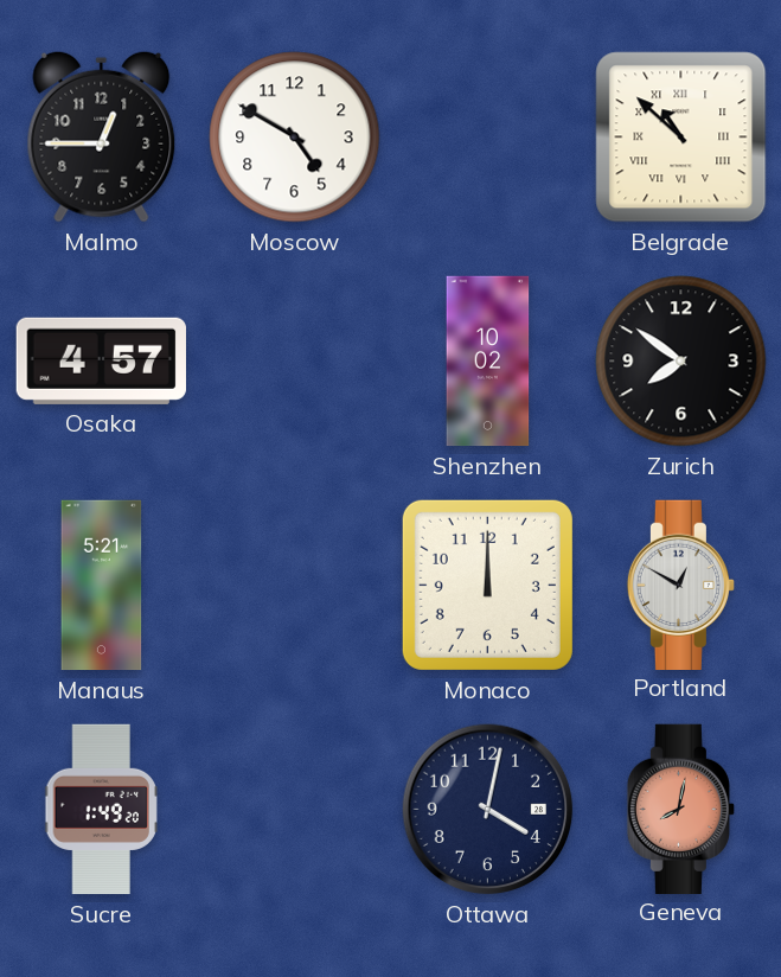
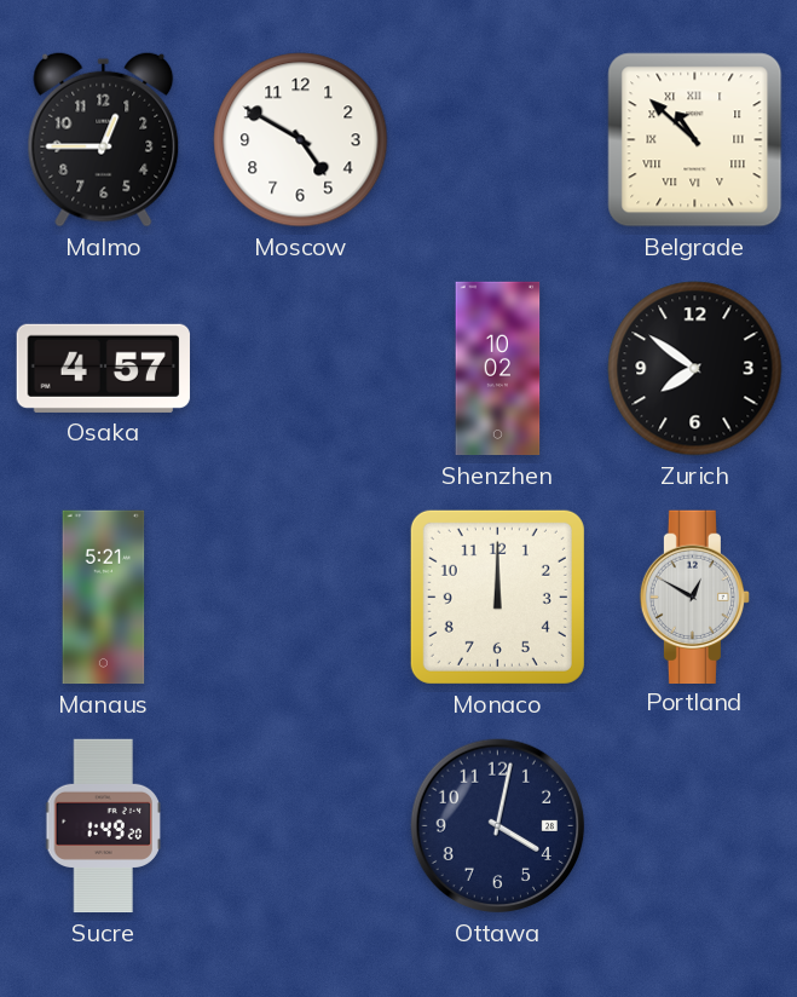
Geneva: 8:02 -> none
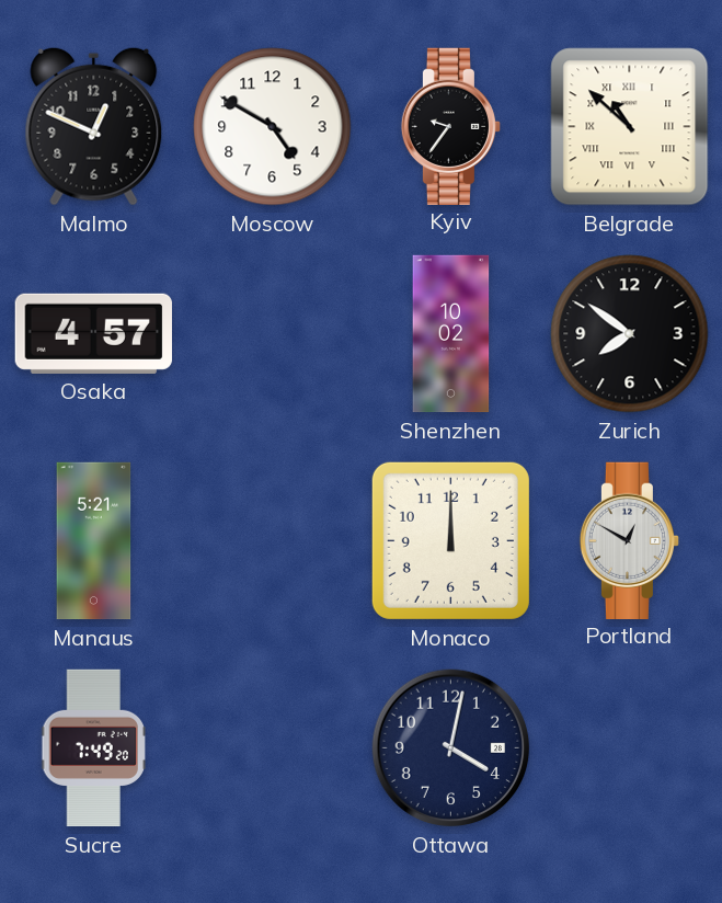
Malmo: 12:45 -> 12:49
Kyiv: none -> 9:36
Sucre: 1:49 -> 7:49
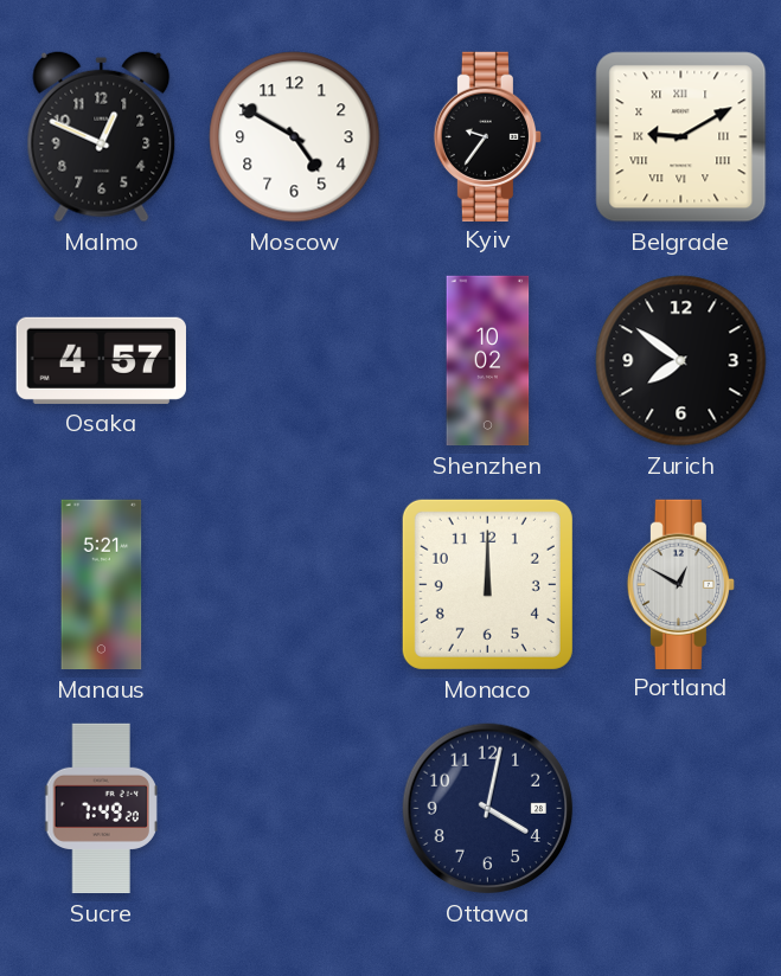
Belgrade: 10:52 -> 9:10
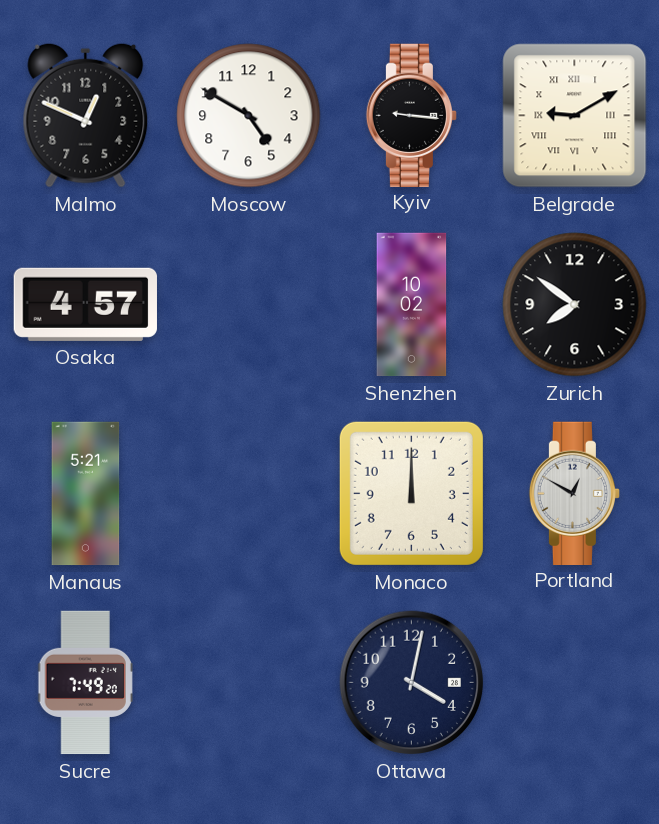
Kyiv: 9:36 -> 9:16
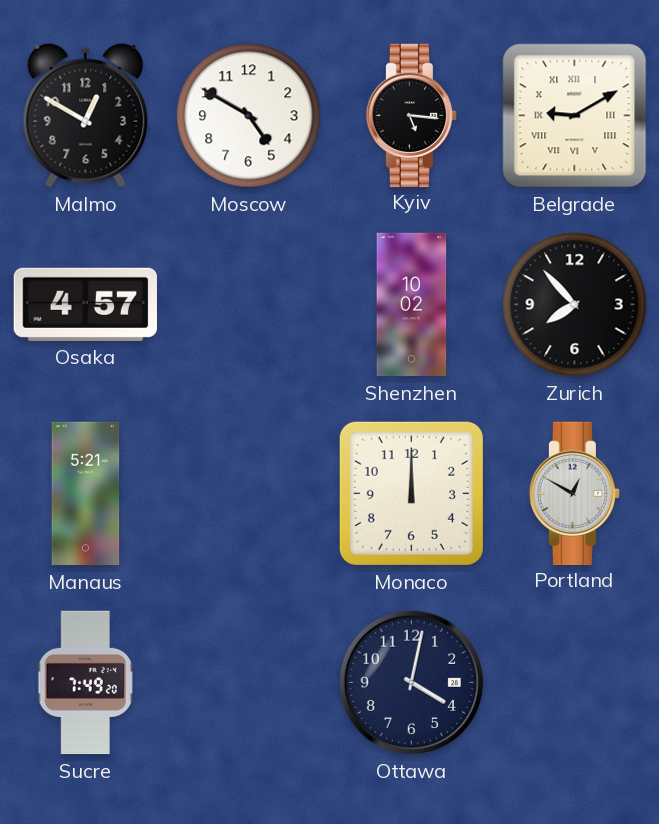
Malmo: 12:49 -> 12:50
Kyiv: 9:16 -> 5:16
Zurich: 7:51 -> 7:53
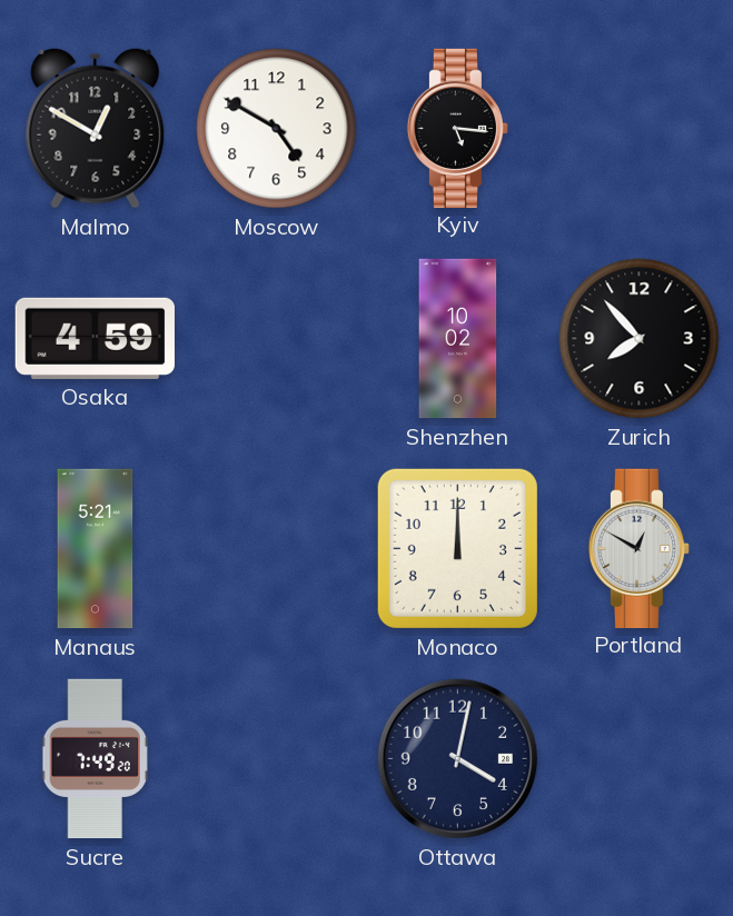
Belgrade: 9:10 -> none
Osaka: 4:57 -> 4:59
